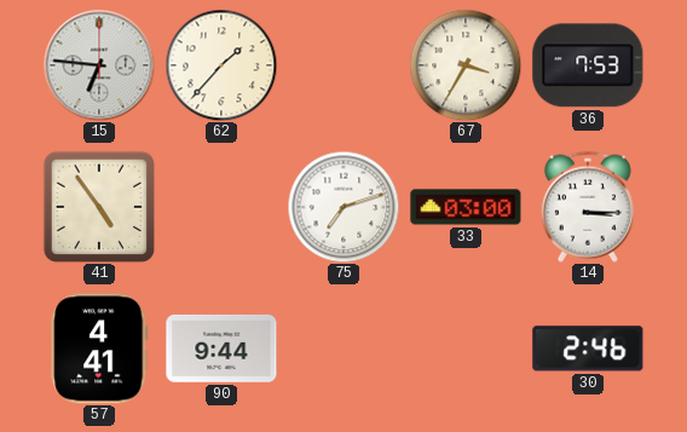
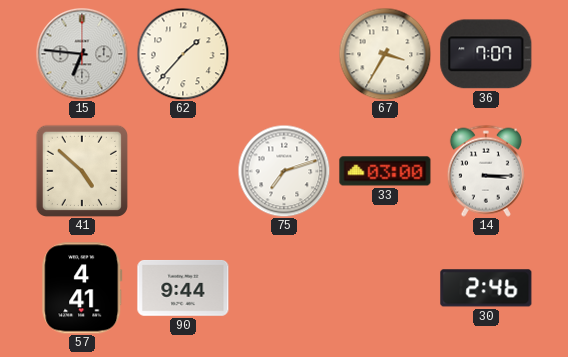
36: 7:53 -> 7:07
41: 4:54 -> 4:52
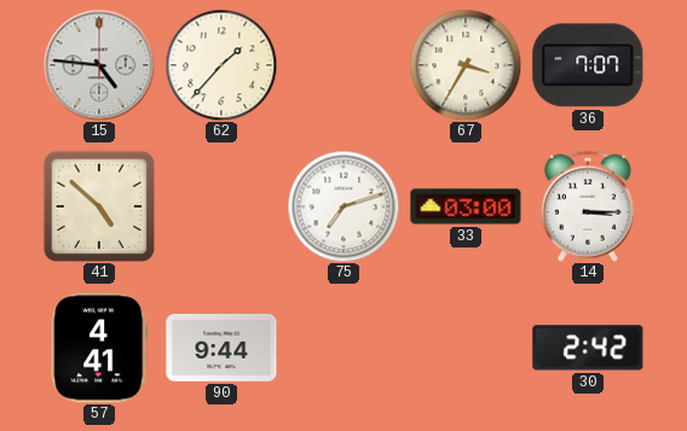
15: 6:46 -> 4:46
30: 2:46 -> 2:42
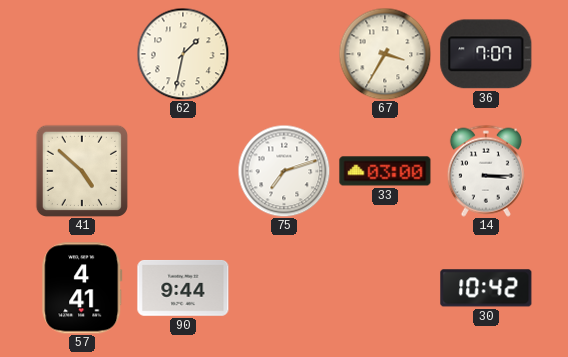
15: 4:46 -> none
62: 1:37 -> 1:32
30: 2:42 -> 10:42
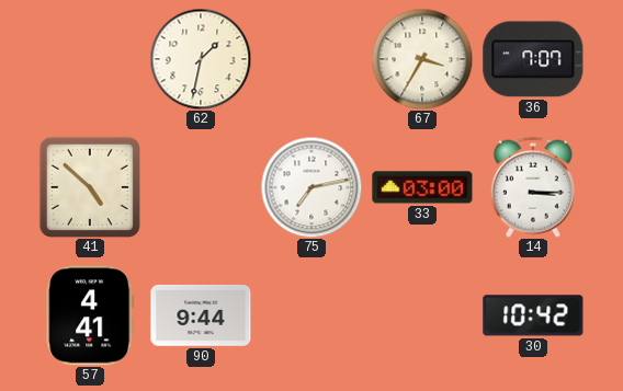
75: 7:12 -> 7:13
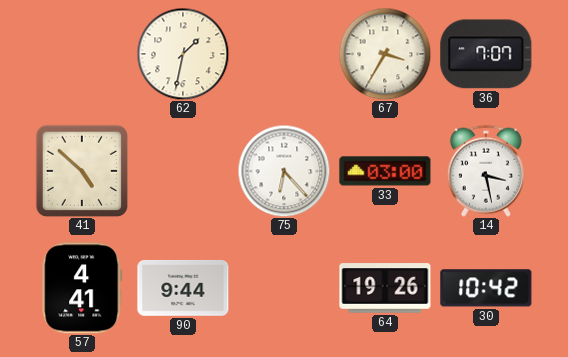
75: 7:13 -> 6:23
14: 3:15 -> 3:28
64: none -> 19:26
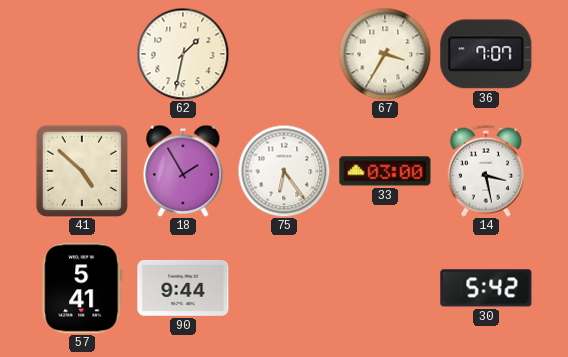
18: none -> 1:55
75: 6:23 -> 6:24
57: 4:41 -> 5:41
64: 19:26 -> none
30: 10:42 -> 5:42
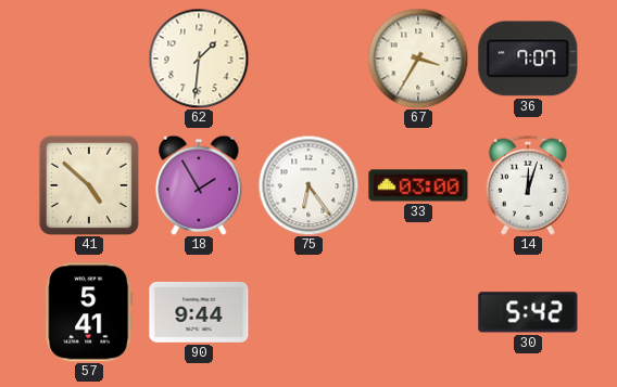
62: 1:32 -> 1:31
14: 3:28 -> 12:03
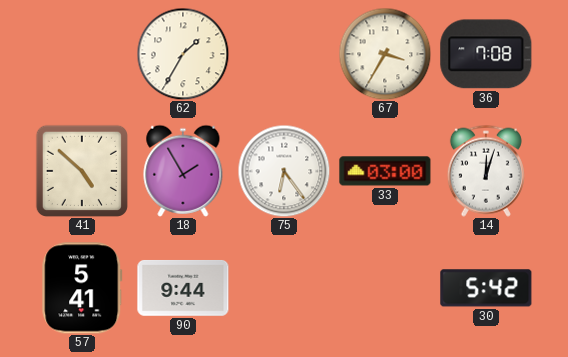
62: 1:31 -> 1:35
36: 7:07 -> 7:08
